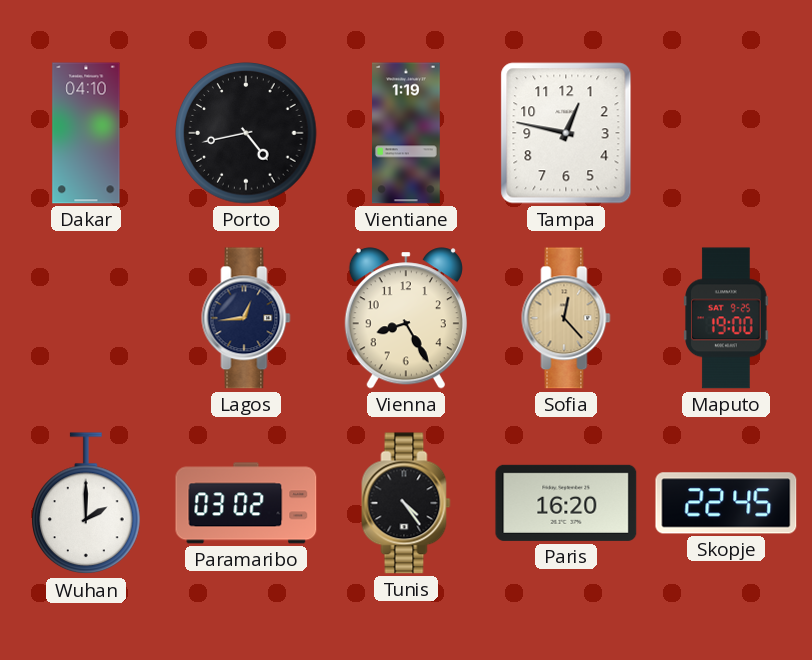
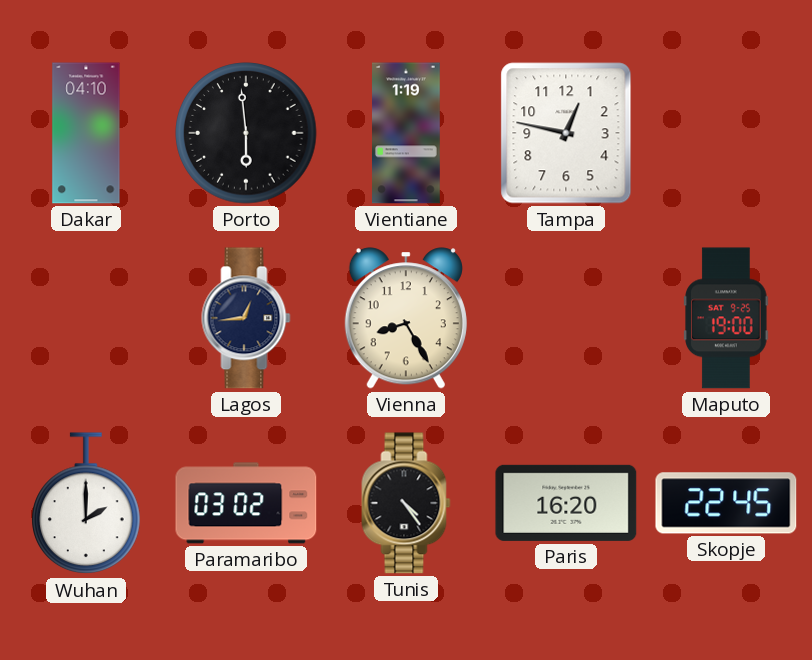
Porto: 4:43 -> 5:59
Sofia: 12:23 -> none
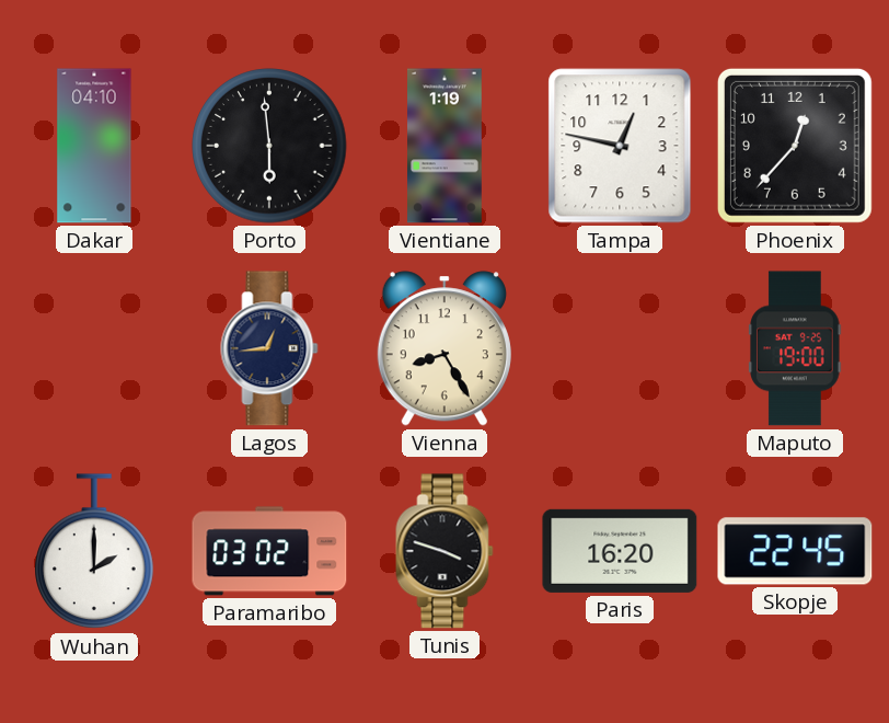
Phoenix: none -> 12:37
Tunis: 4:24 -> 3:48
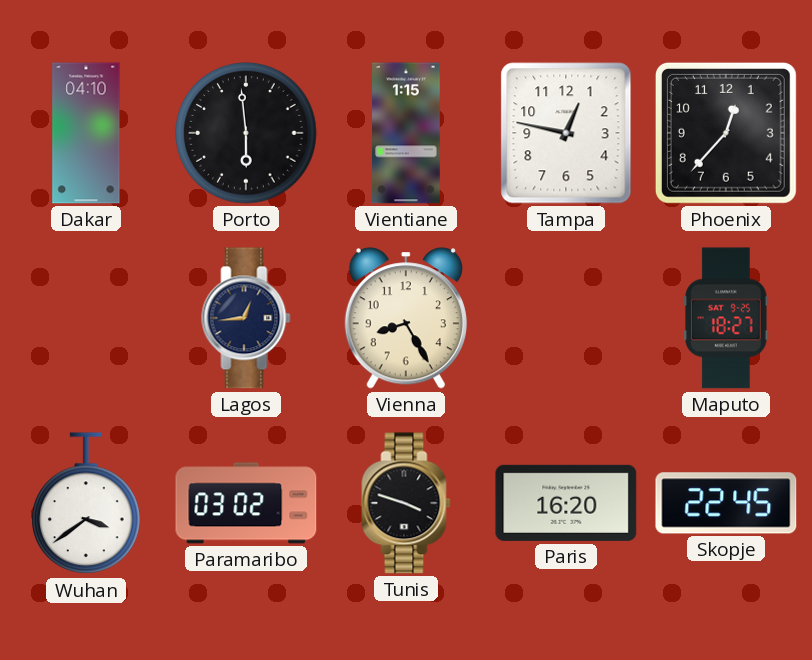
Vientiane: 1:19 -> 1:15
Maputo: 19:00 -> 18:27
Wuhan: 2:00 -> 3:39
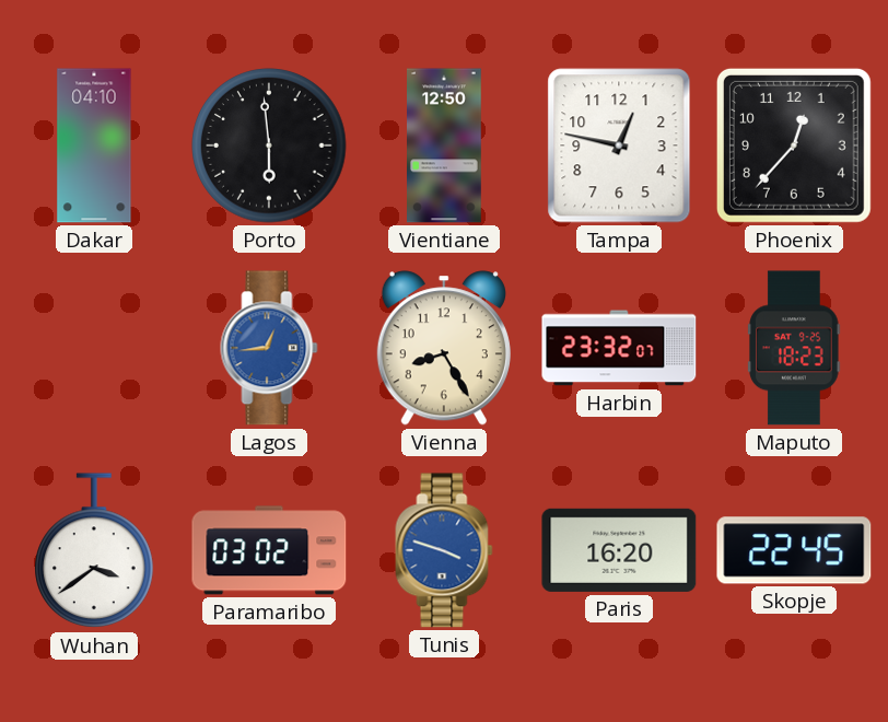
Vientiane: 1:15 -> 12:50
Lagos dial: navy -> blue
Harbin: none -> 23:32
Maputo: 18:27 -> 18:23
Tunis dial: black -> blue
